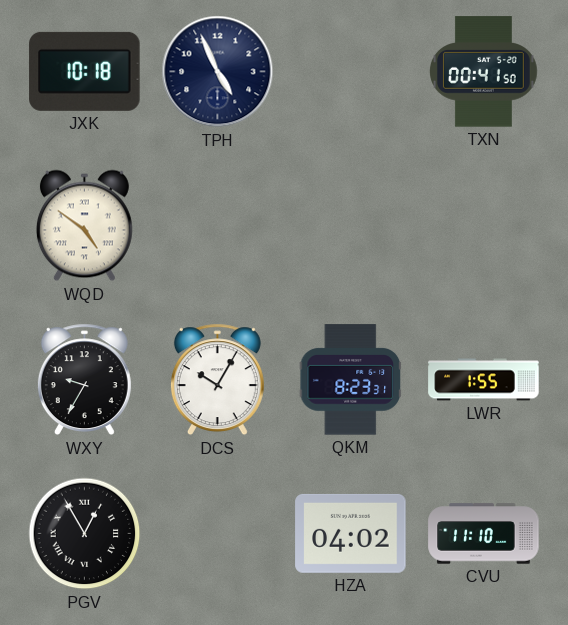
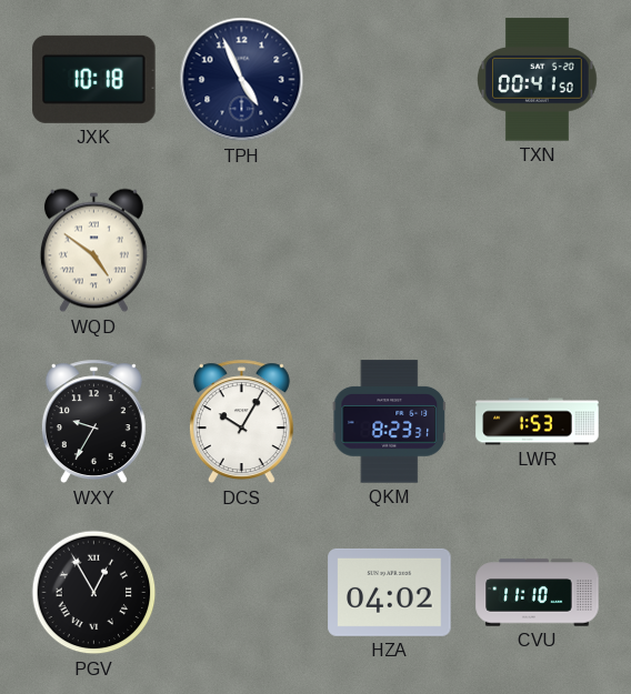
LWR: 1:55 -> 1:53
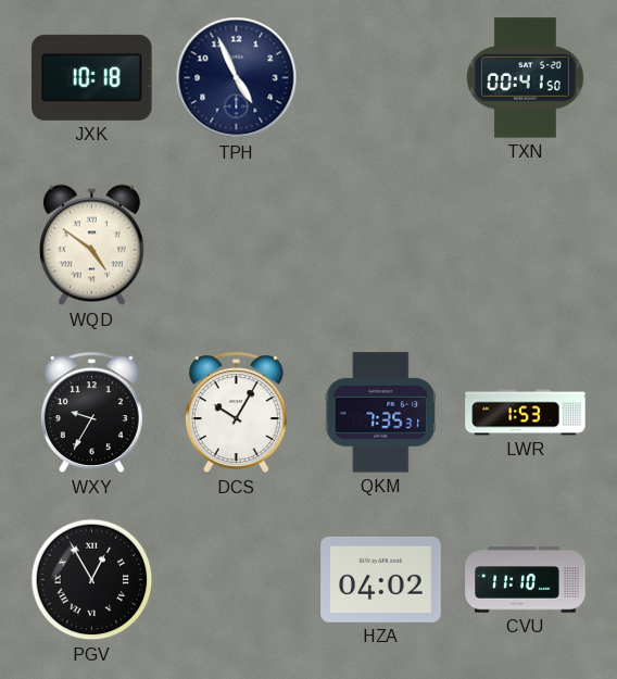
QKM: 8:23 -> 7:35
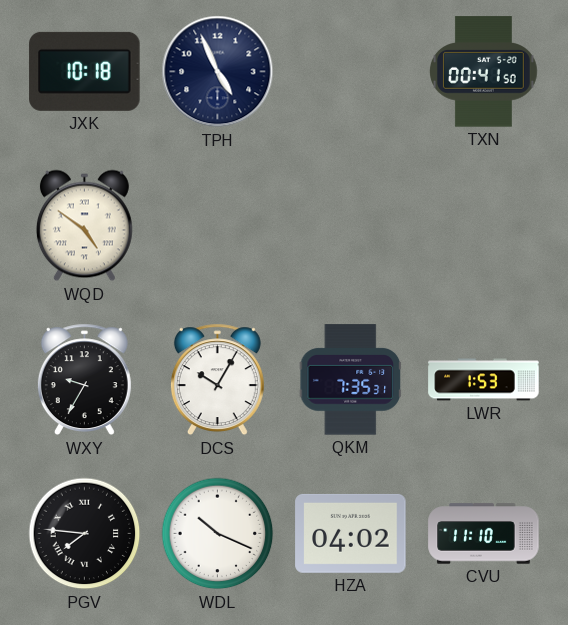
PGV: 12:55 -> 7:46
WDL: none -> 10:19
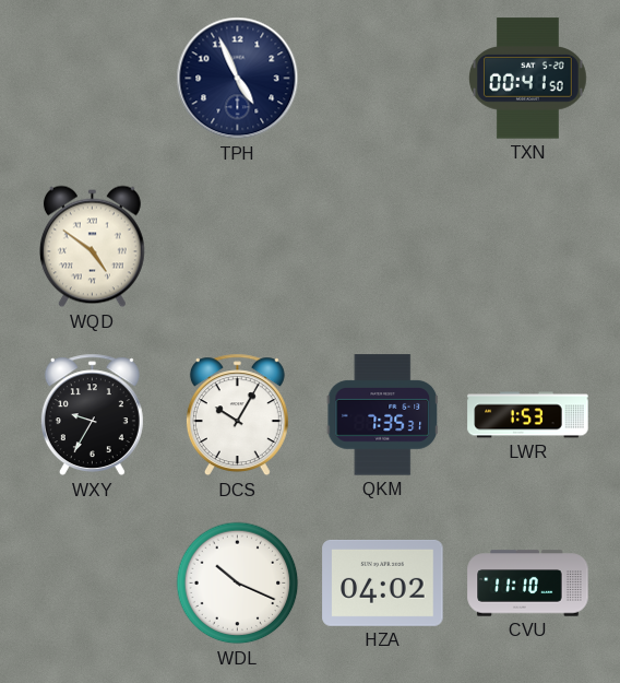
JXK: 10:18 -> none
PGV: 7:46 -> none
